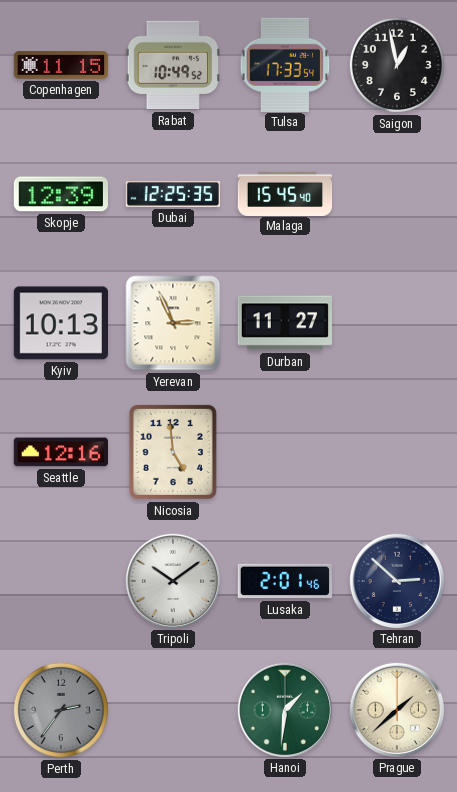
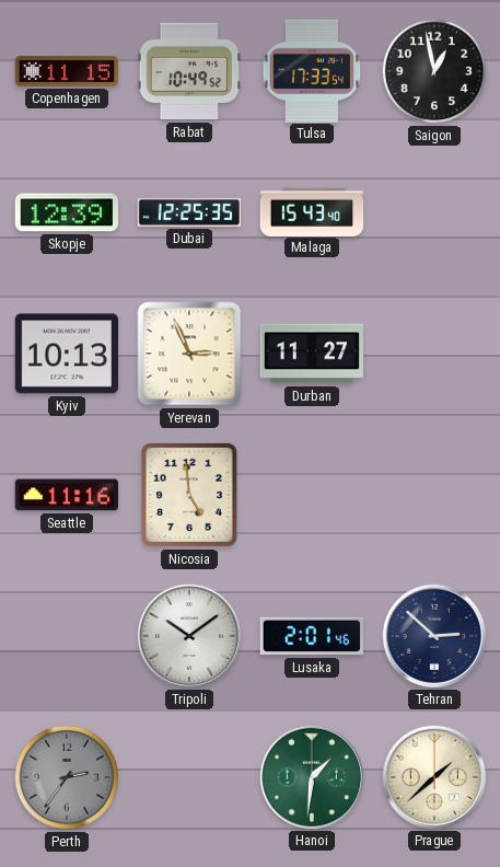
Malaga: 15:45 -> 15:43
Seattle: 12:16 -> 11:16
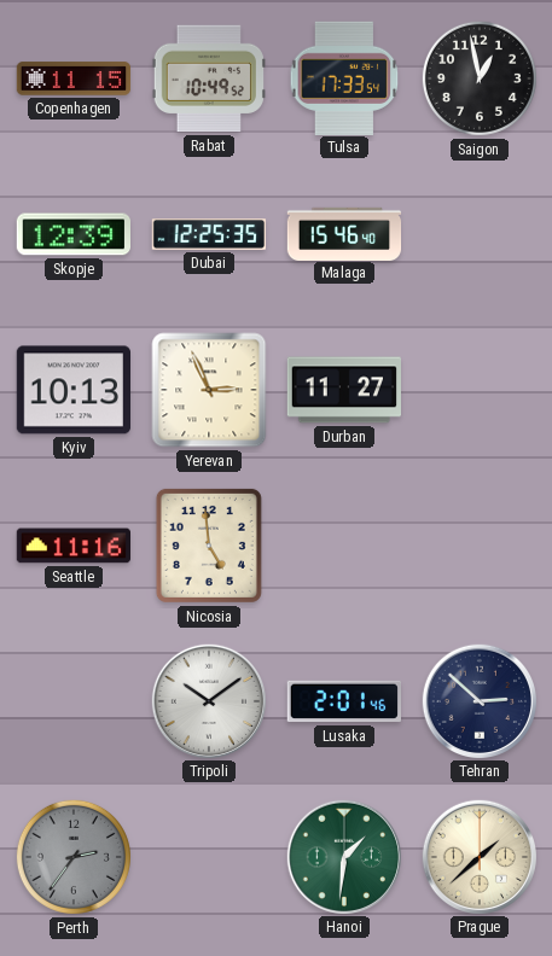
Malaga: 15:43 -> 15:46
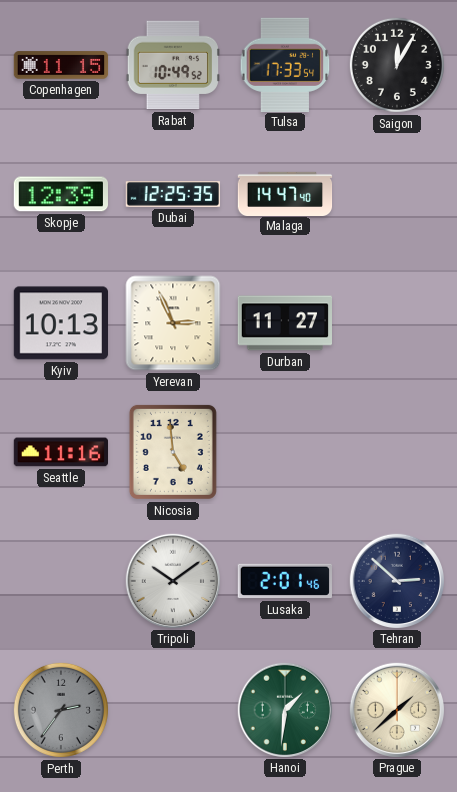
Saigon: 12:58 -> 12:05
Malaga: 15:46 -> 14:47
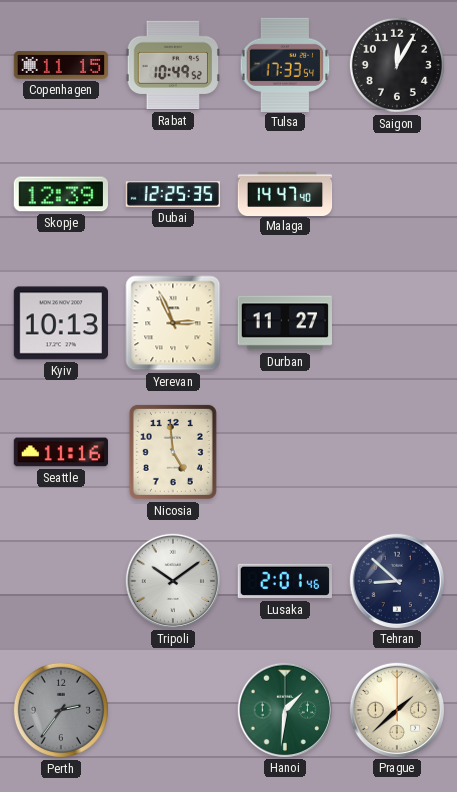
Tehran: 2:52 -> 8:52
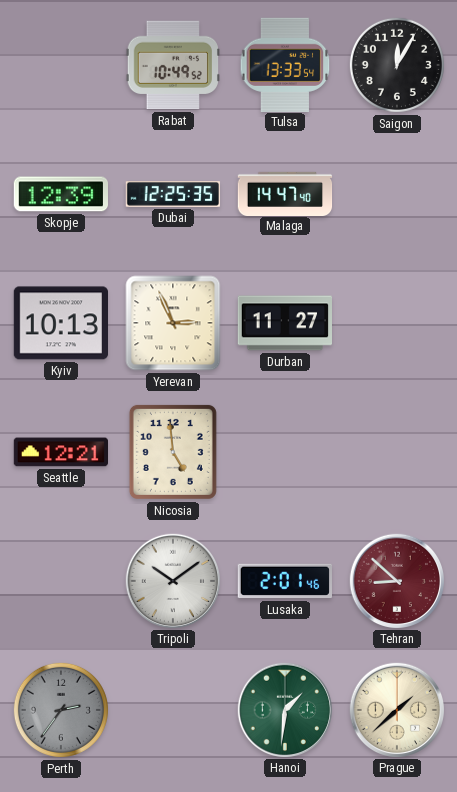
Copenhagen: 11:15 -> none
Tulsa: 17:33 -> 13:33
Seattle: 11:16 -> 12:21
Tehran dial: navy -> burgundy
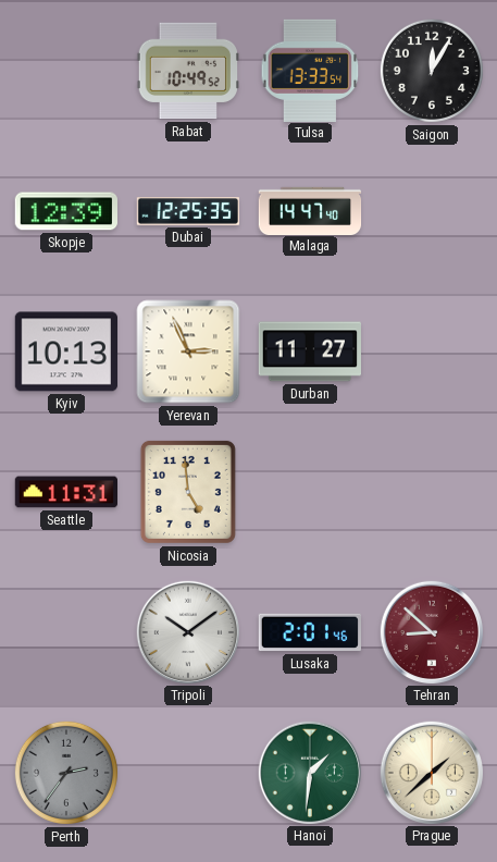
Seattle: 12:21 -> 11:31
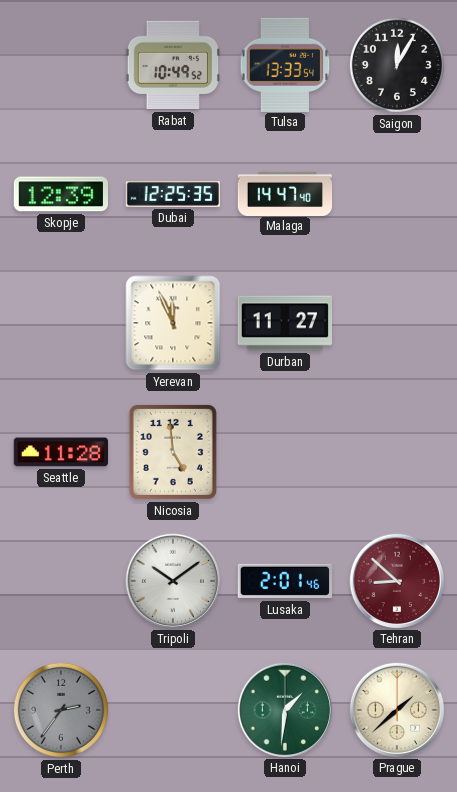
Kyiv: 10:13 -> none
Yerevan: 2:56 -> 11:56
Seattle: 11:31 -> 11:28
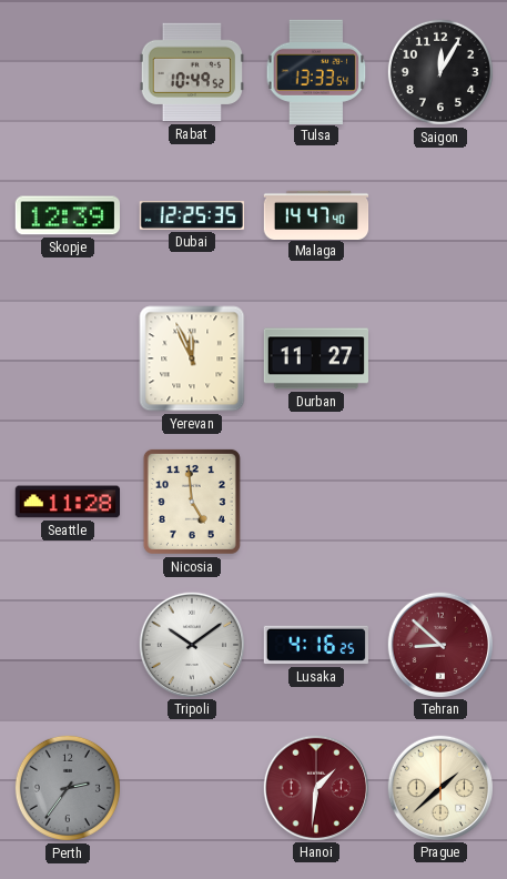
Lusaka: 2:01 -> 4:16
Hanoi dial: green -> burgundy
